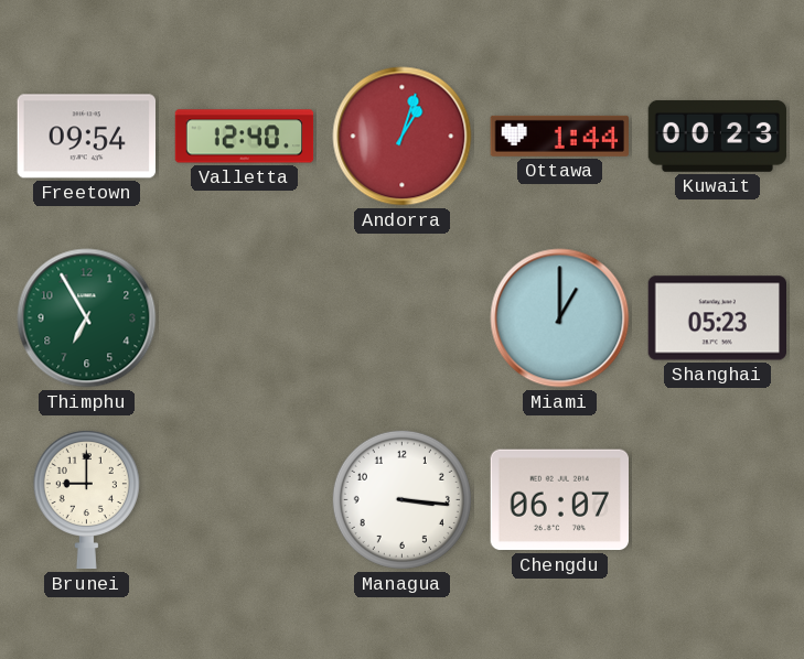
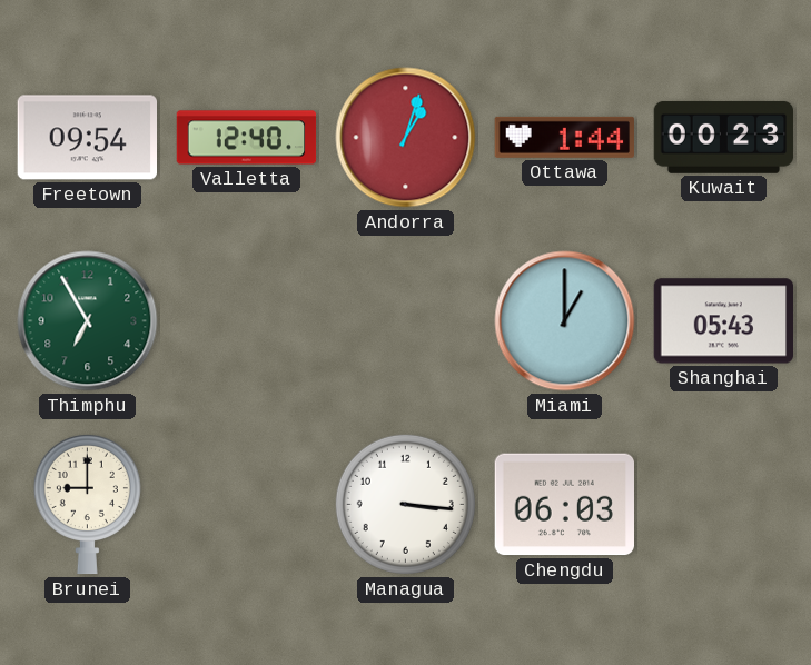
Shanghai: 05:23 -> 05:43
Chengdu: 06:07 -> 06:03
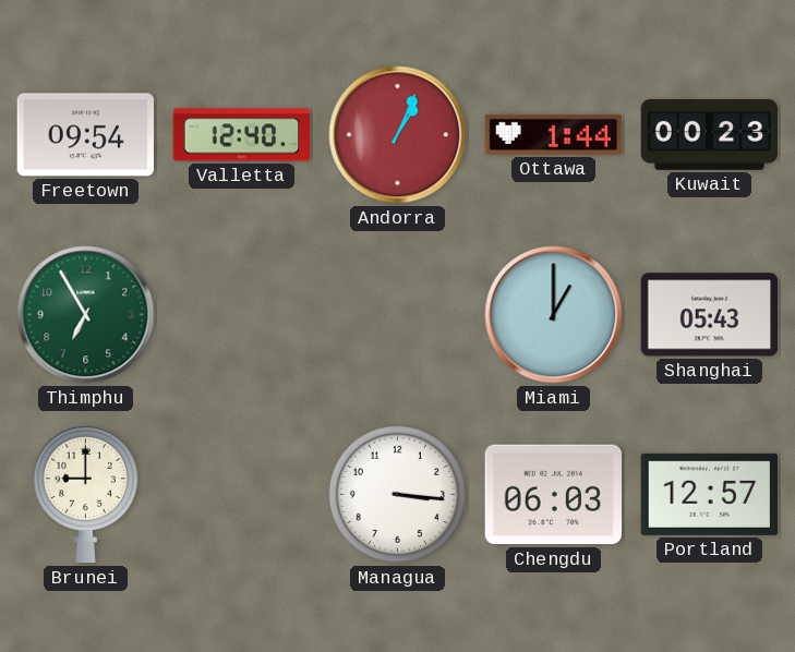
Andorra: 1:03 -> 1:04
Portland: none -> 12:57
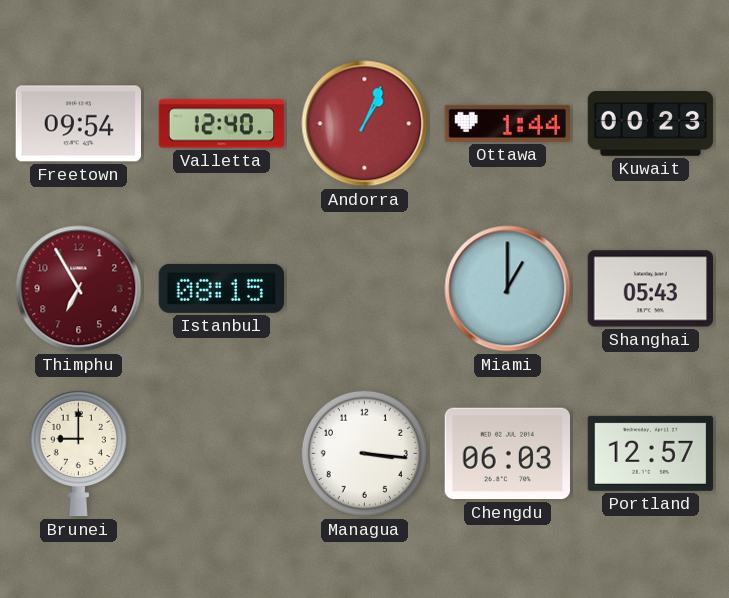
Thimphu dial: green -> burgundy
Istanbul: none -> 08:15
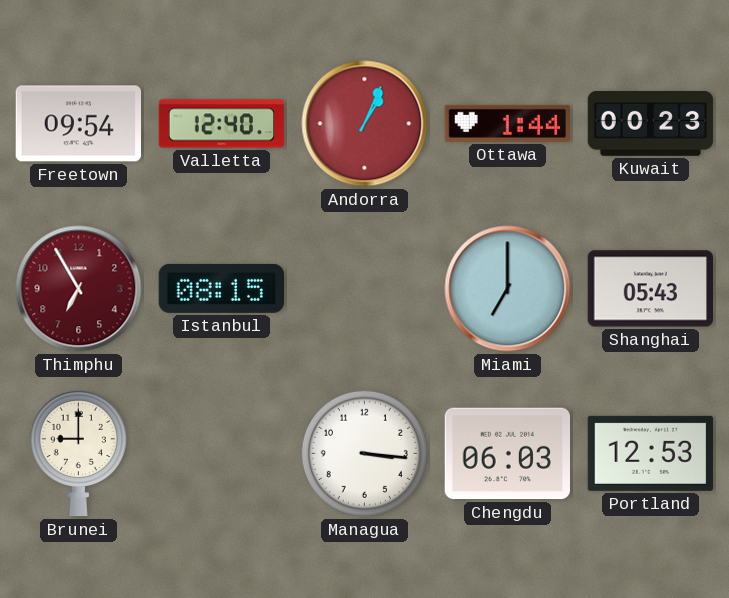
Miami: 1:00 -> 7:00
Portland: 12:57 -> 12:53
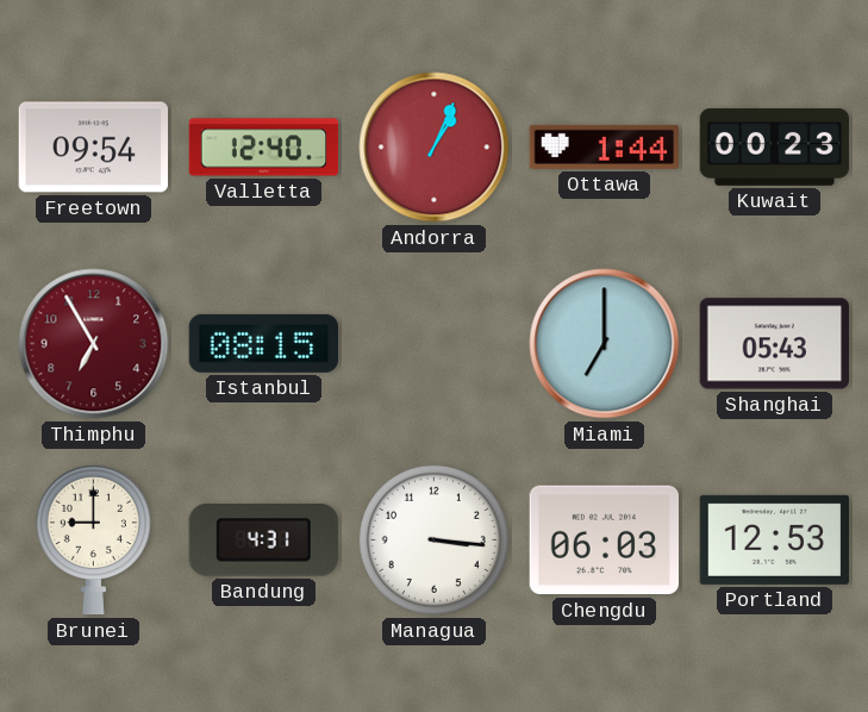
Bandung: none -> 4:31
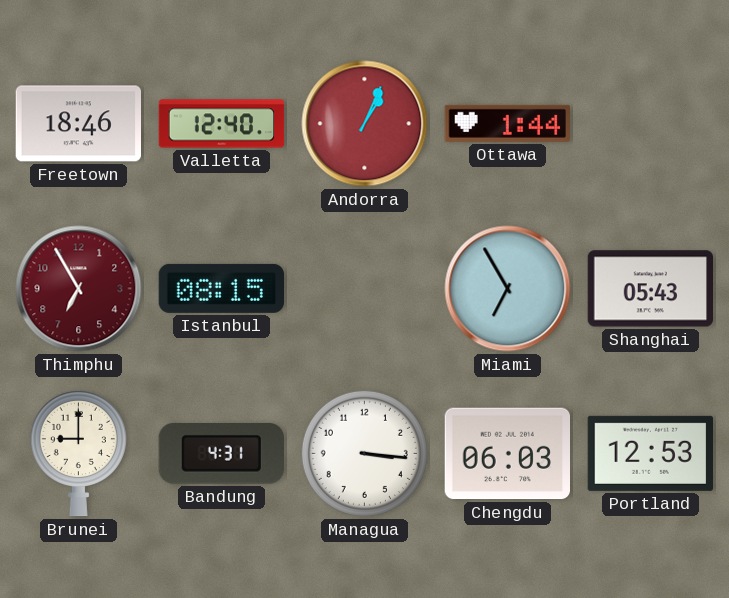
Freetown: 09:54 -> 18:46
Kuwait: 00:23 -> none
Miami: 7:00 -> 6:55
